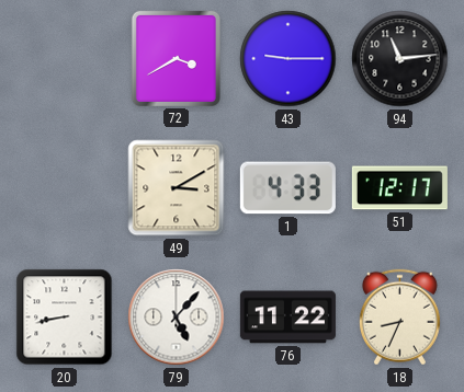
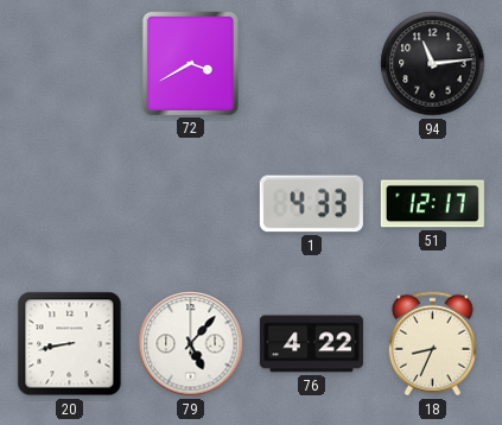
43: 9:15 -> none
49: 3:10 -> none
76: 11:22 -> 4:22
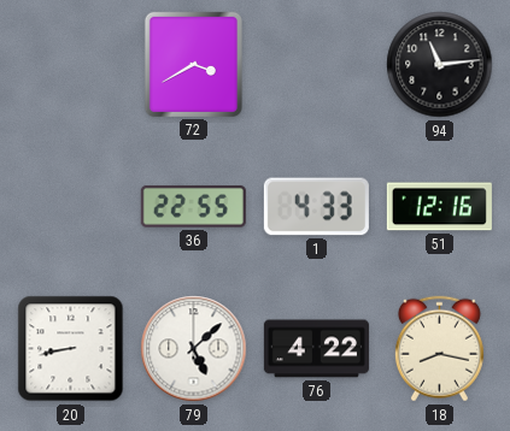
36: none -> 22:55
51: 12:17 -> 12:16
79: 5:07 -> 5:08
18: 8:34 -> 8:17
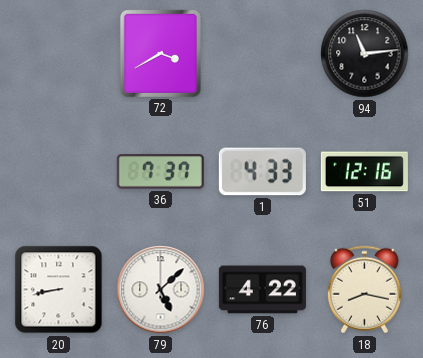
36: 22:55 -> 7:37
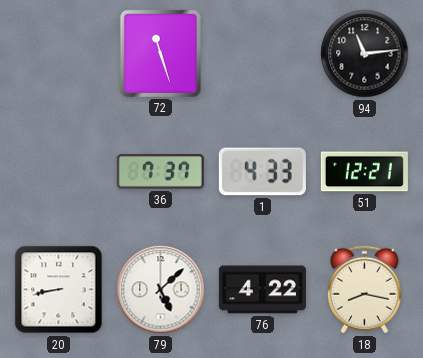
72: 3:40 -> 11:27
51: 12:16 -> 12:21
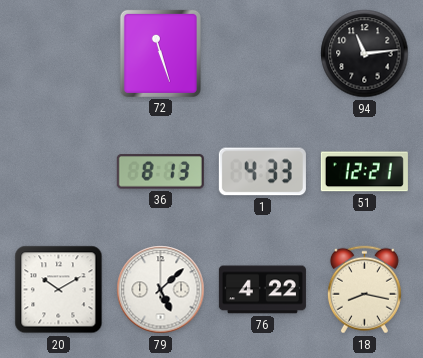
36: 7:37 -> 8:13
20: 8:43 -> 10:10
